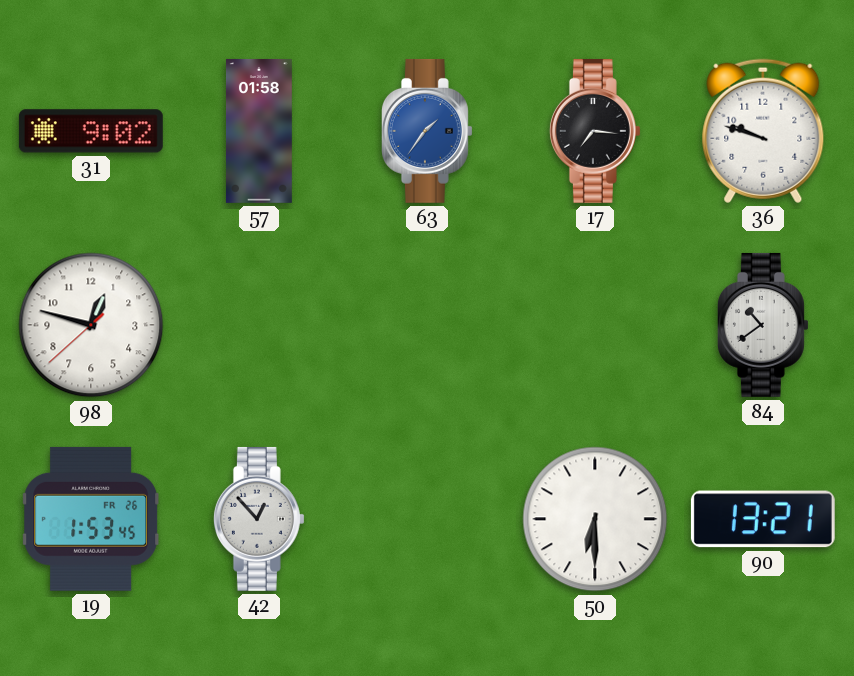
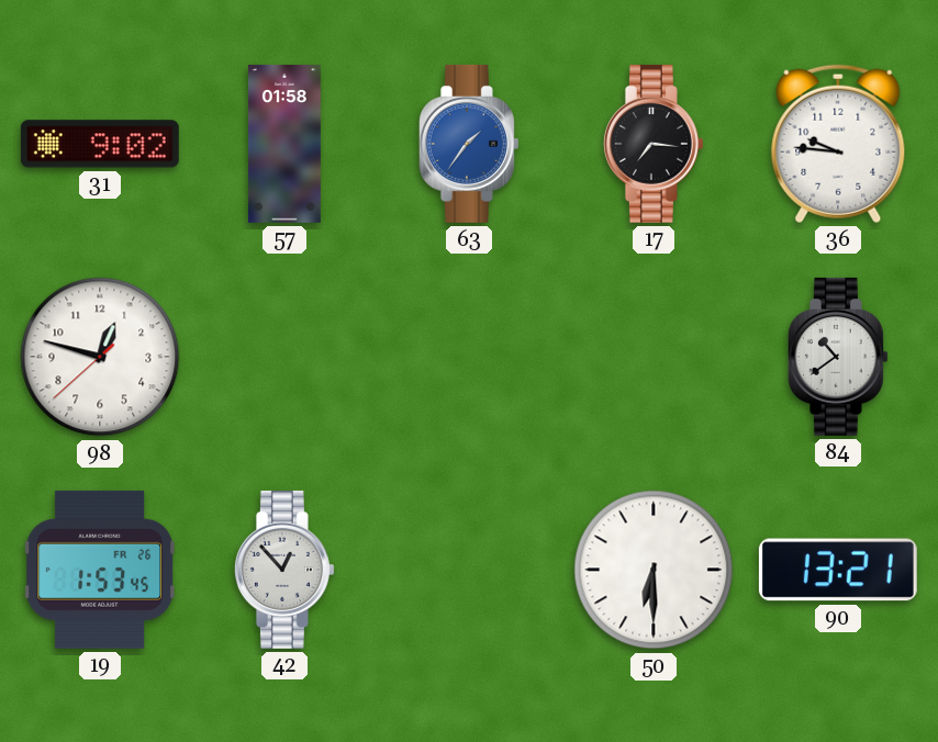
36: 9:48 -> 9:46
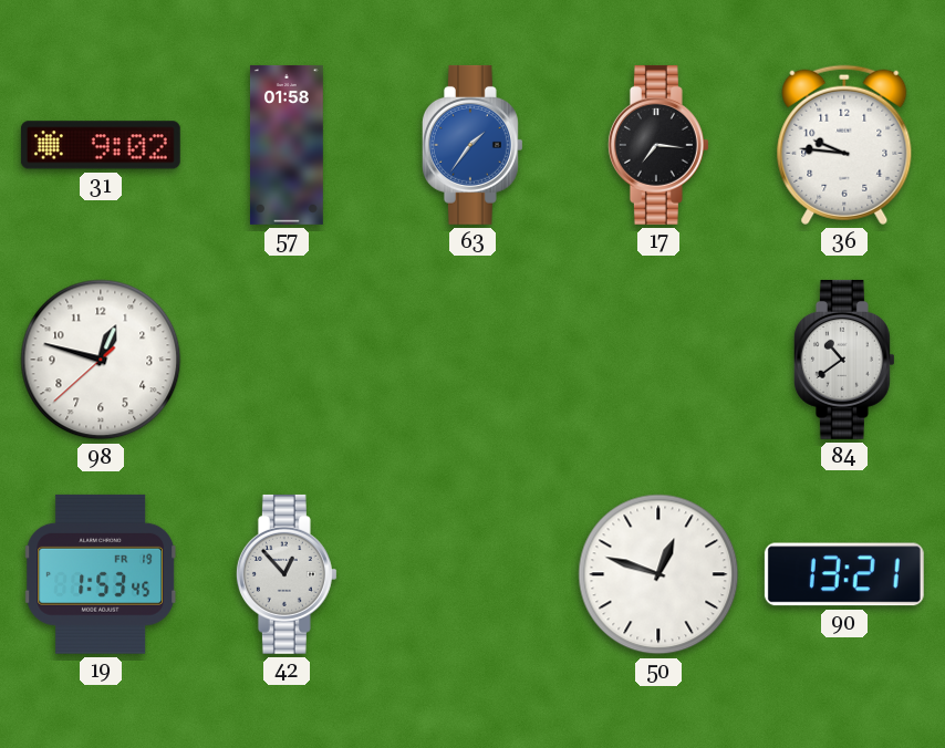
19 date: FR 26 -> FR 19
50: 6:30 -> 12:48
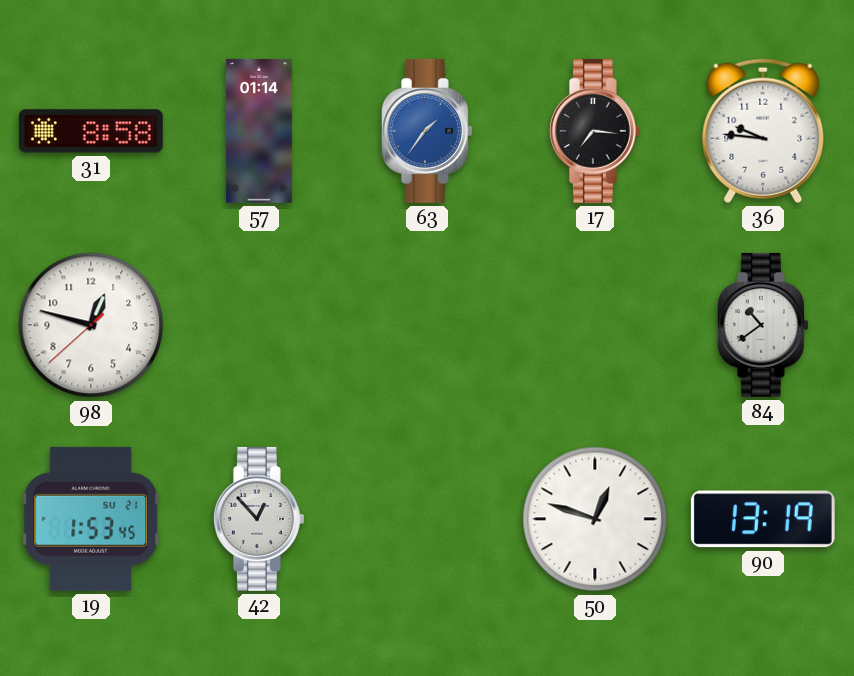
31: 9:02 -> 8:58
57: 01:58 -> 01:14
19 date: FR 19 -> SU 21
90: 13:21 -> 13:19
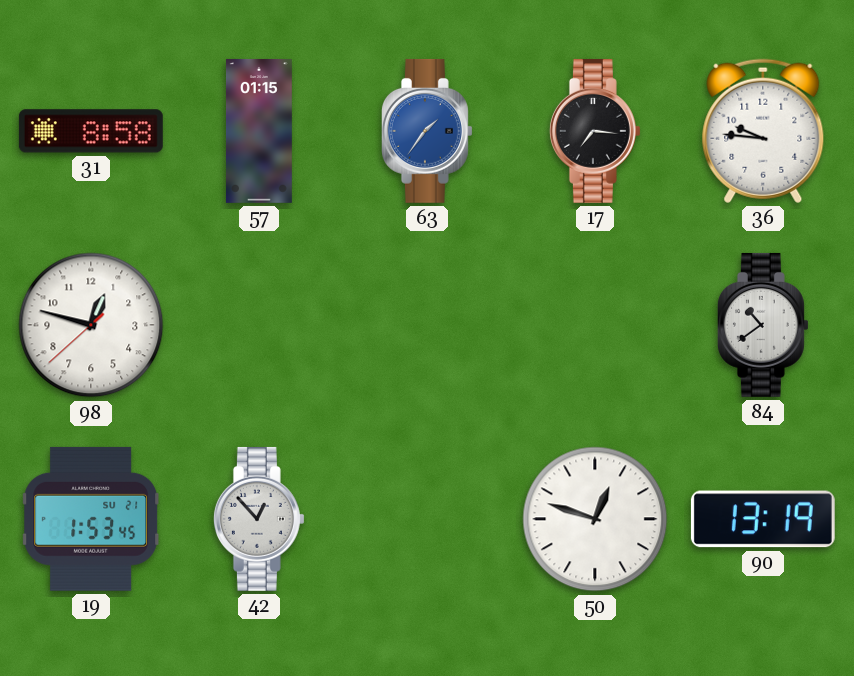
57: 01:14 -> 01:15
